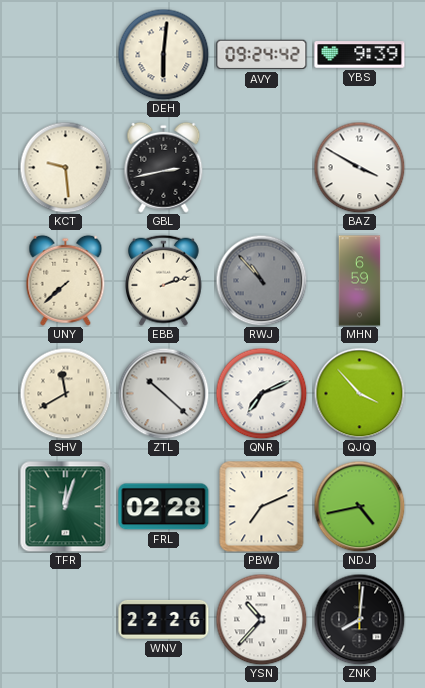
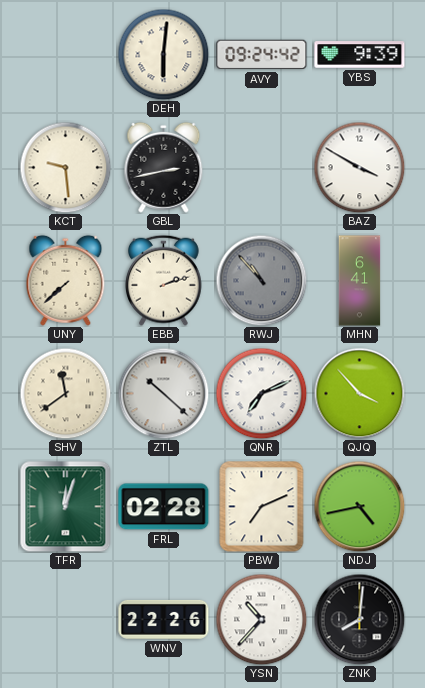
MHN: 6:59 -> 6:41
SHV: 11:40 -> 11:39
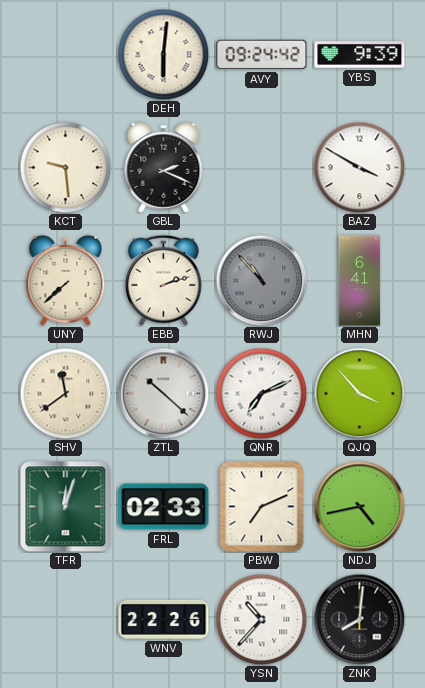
GBL: 2:43 -> 2:19
FRL: 02:28 -> 02:33
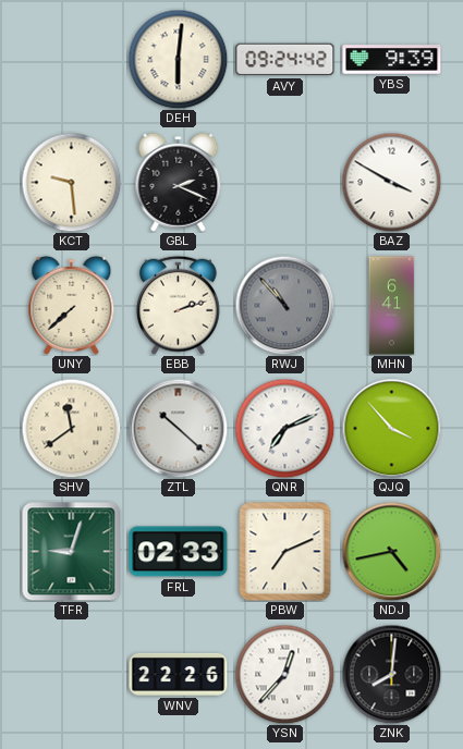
TFR: 12:03 -> 9:03
YSN: 10:37 -> 12:37
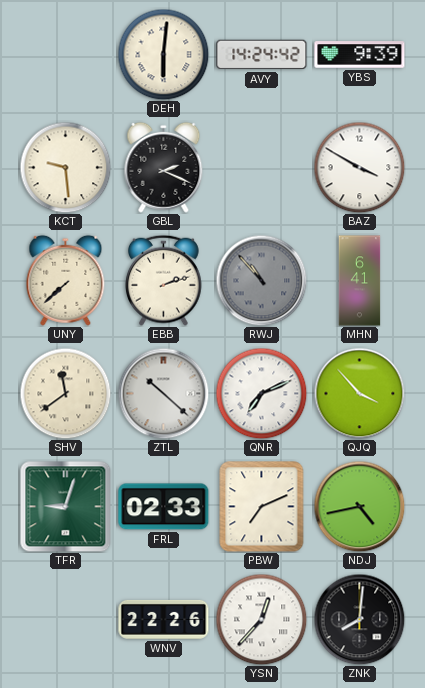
AVY: 09:24 -> 14:24
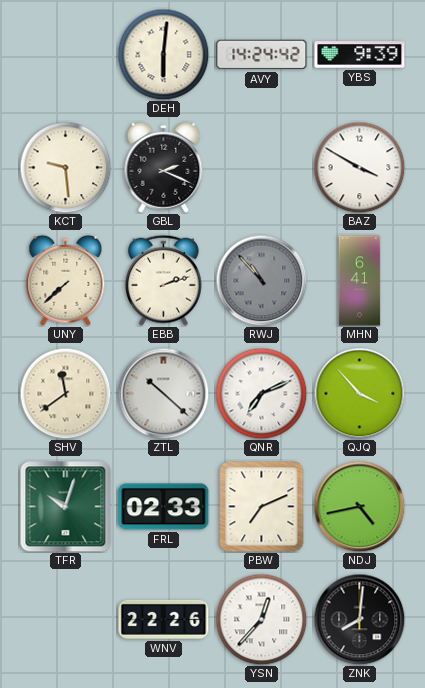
TFR: 9:03 -> 10:03
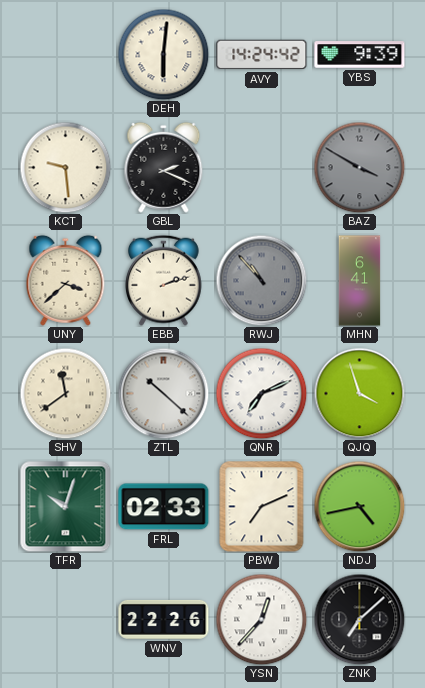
BAZ dial: white -> grey
UNY: 7:38 -> 3:38
QJQ: 3:53 -> 3:57
ZNK: 8:01 -> 7:08
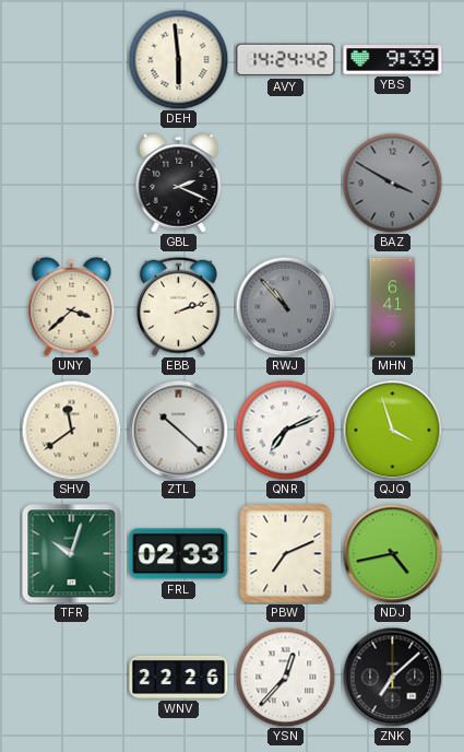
DEH: 6:01 -> 5:59
KCT: 9:29 -> none
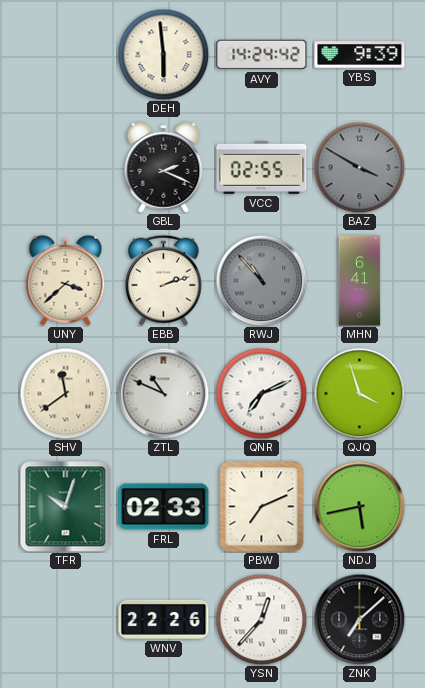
VCC: none -> 02:55
ZTL: 10:22 -> 10:49
NDJ: 4:43 -> 5:43
